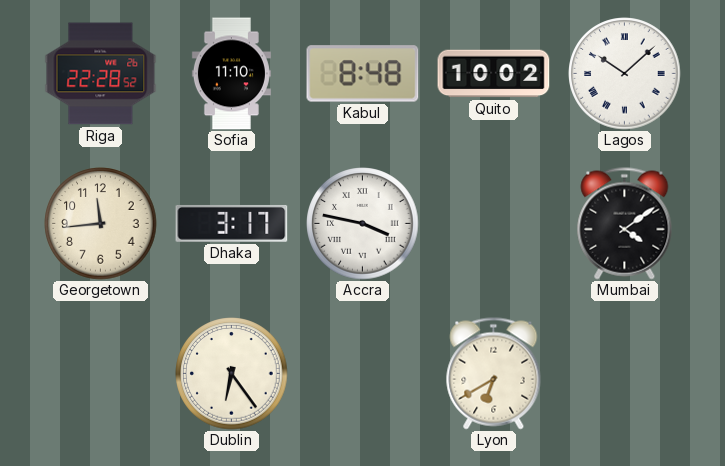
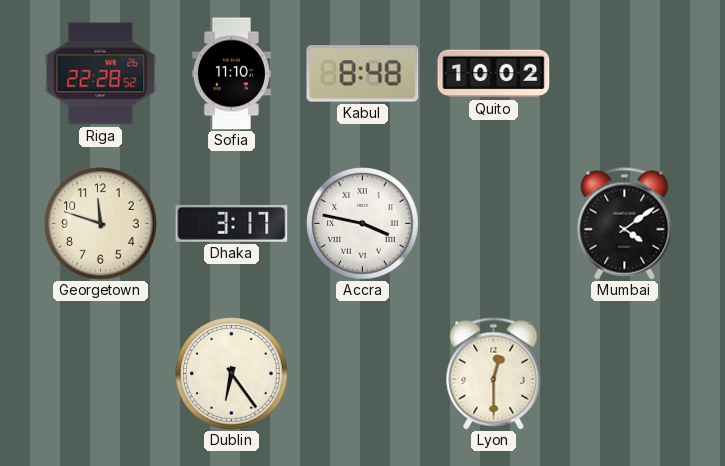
Lagos: 10:08 -> none
Georgetown: 11:44 -> 11:48
Lyon: 6:40 -> 12:30
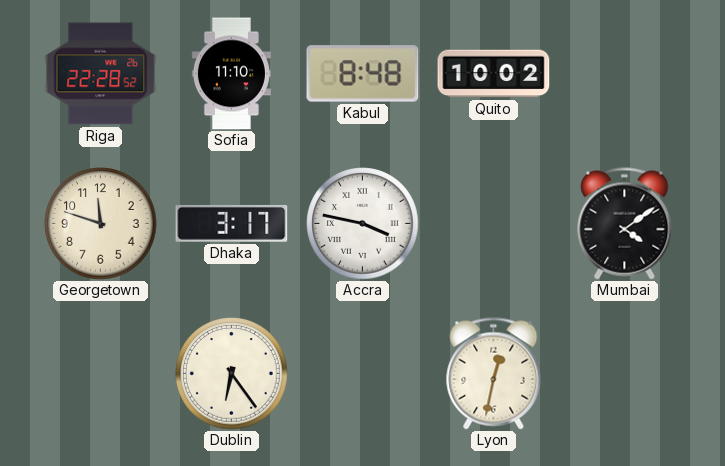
Lyon: 12:30 -> 12:32
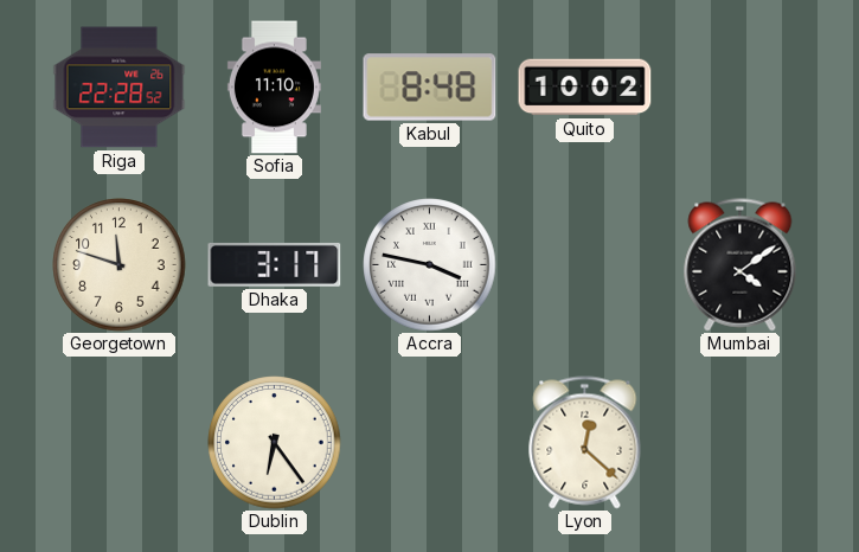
Lyon: 12:32 -> 12:22
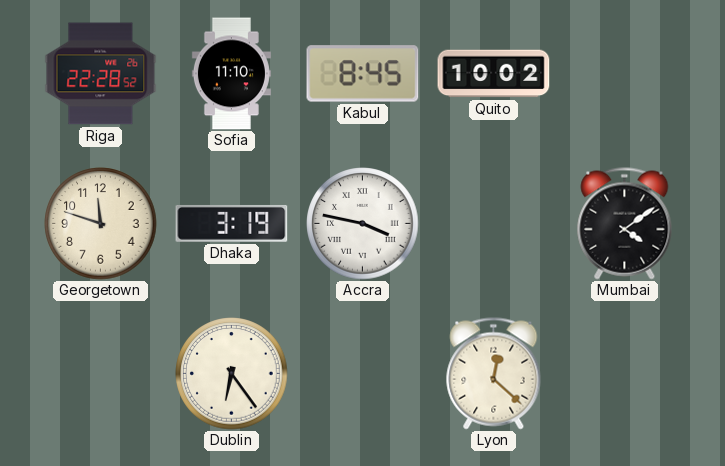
Kabul: 8:48 -> 8:45
Dhaka: 3:17 -> 3:19
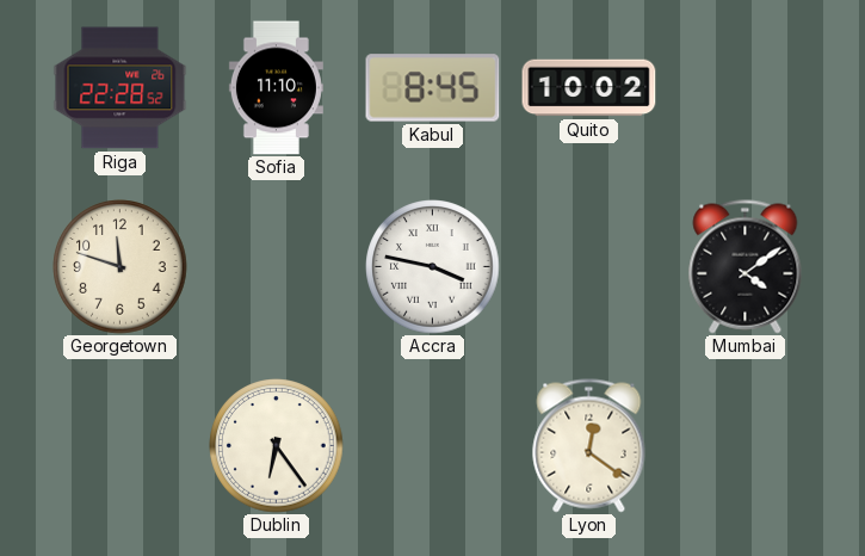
Dhaka: 3:19 -> none
Lyon: 12:22 -> 12:21
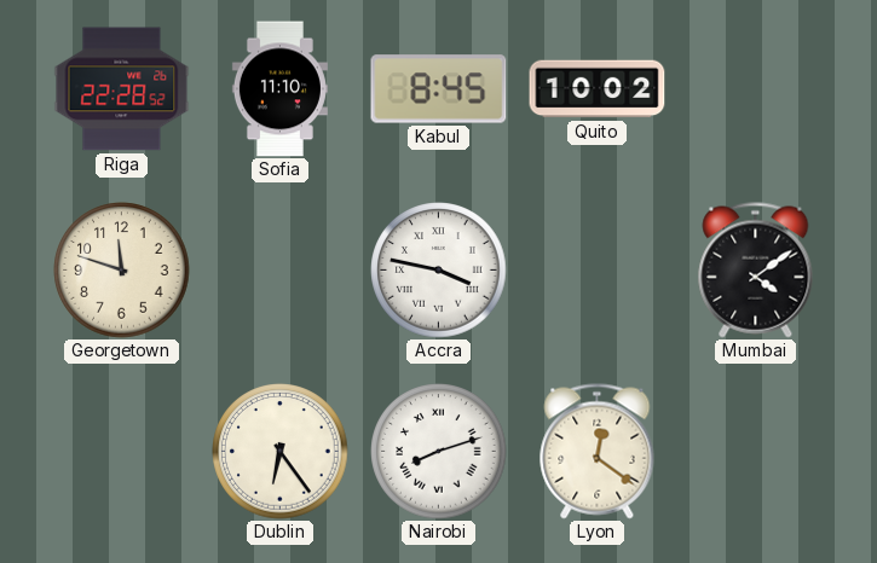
Nairobi: none -> 8:12
